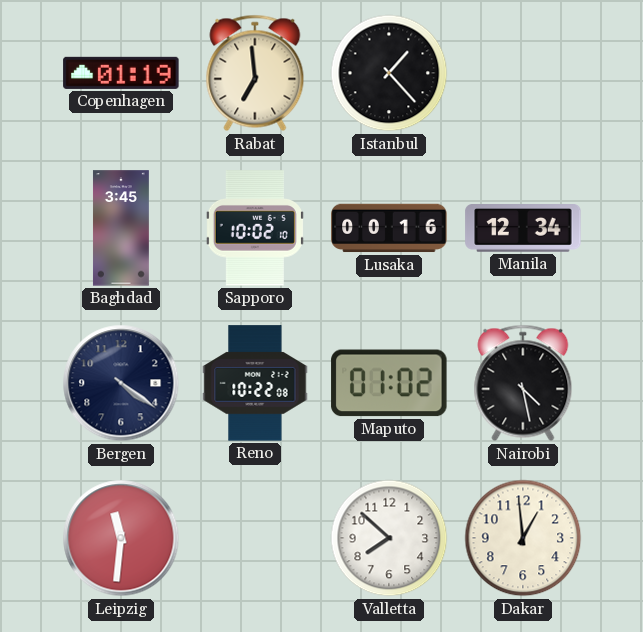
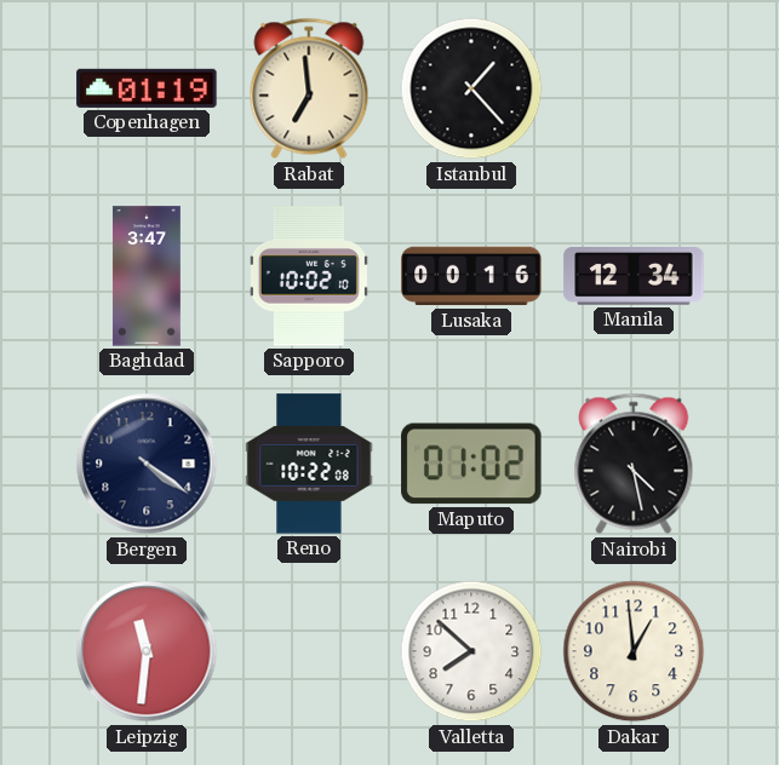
Baghdad: 3:45 -> 3:47
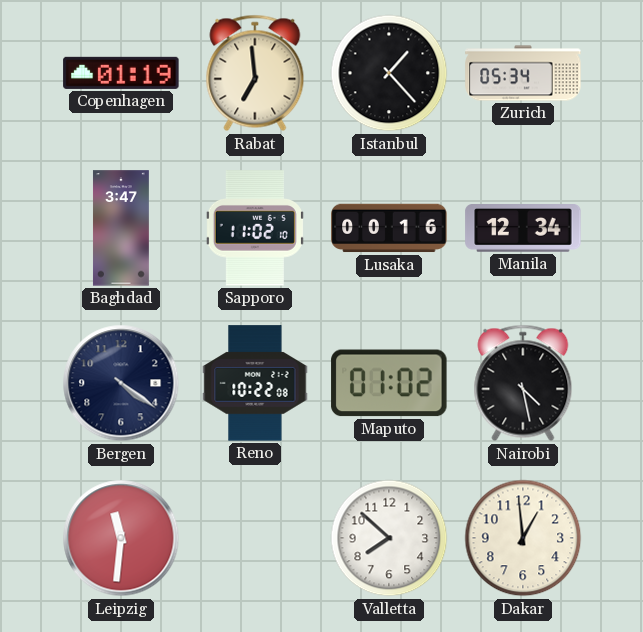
Zurich: none -> 05:34
Sapporo: 10:02 -> 11:02
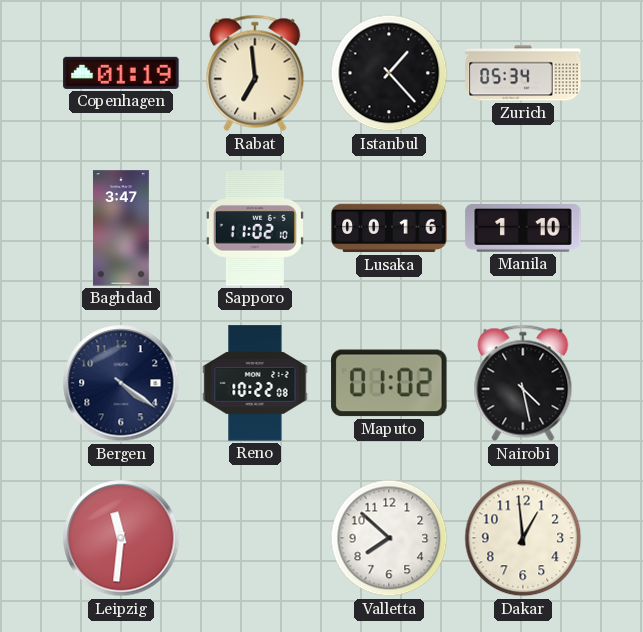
Manila: 12:34 -> 1:10
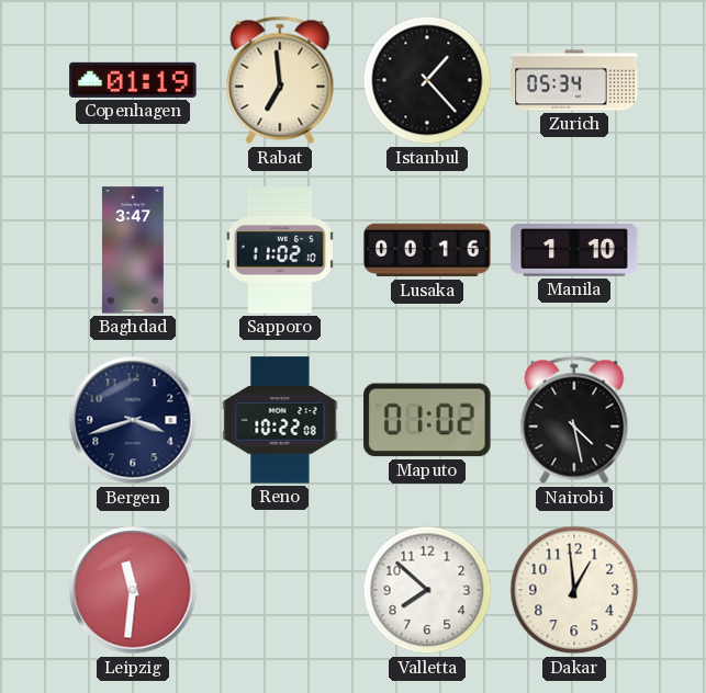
Bergen: 4:21 -> 3:42
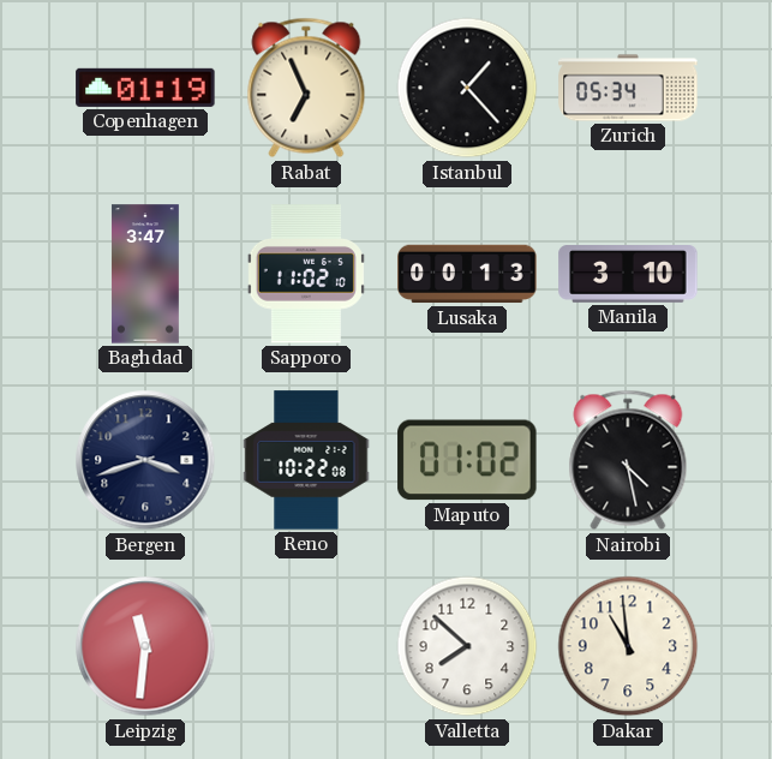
Rabat: 6:59 -> 6:56
Lusaka: 00:16 -> 00:13
Manila: 1:10 -> 3:10
Dakar: 12:59 -> 10:59
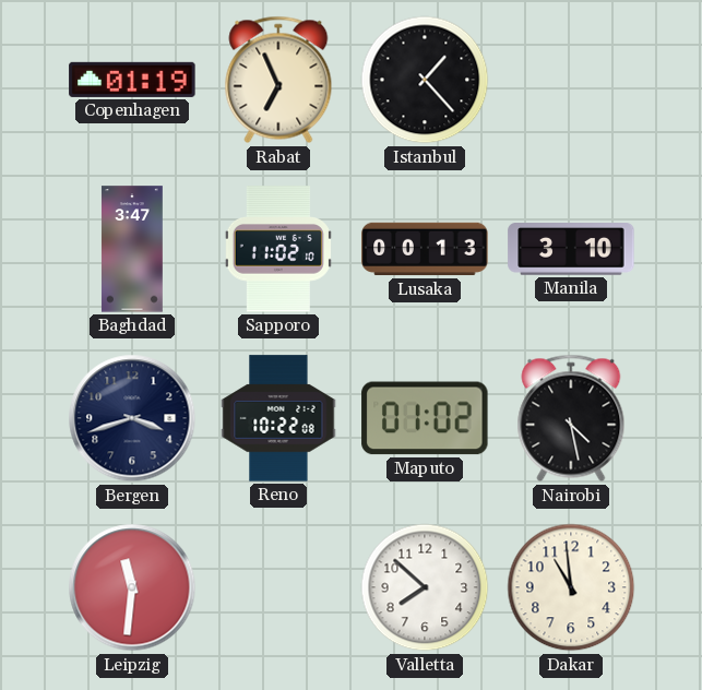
Zurich: 05:34 -> none
